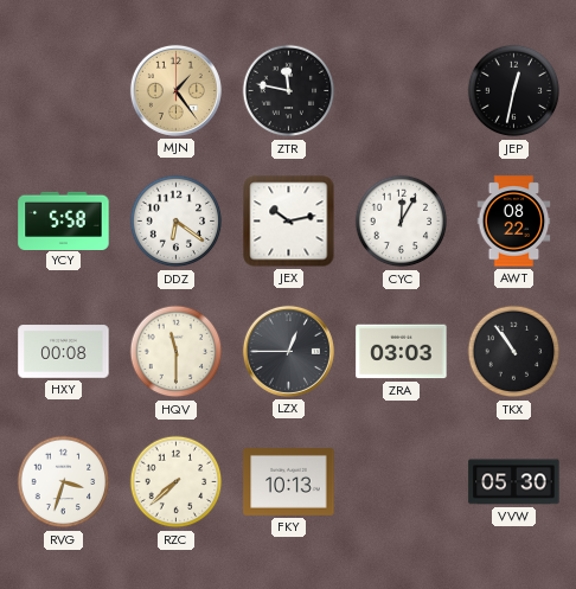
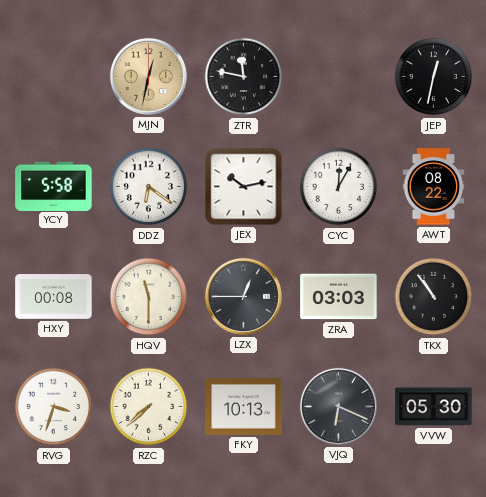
MJN: 1:24 -> 12:32
VJQ: none -> 6:19
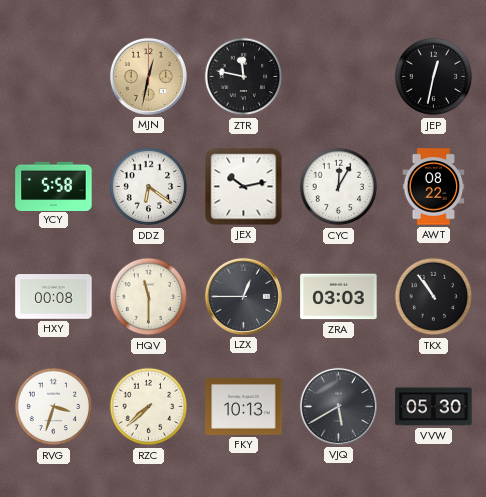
VJQ: 6:19 -> 5:40
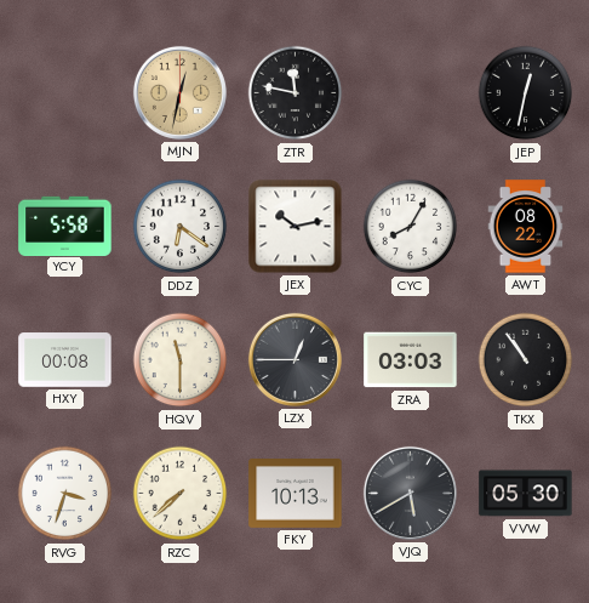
CYC: 12:05 -> 8:05
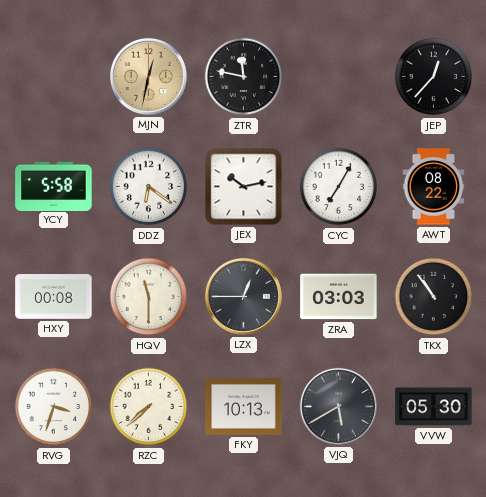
JEP: 12:32 -> 12:37
CYC: 8:05 -> 7:05
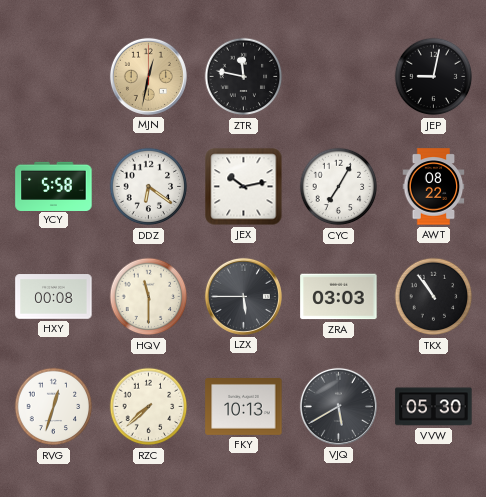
JEP: 12:37 -> 9:02
LZX: 12:45 -> 5:45
RVG: 3:33 -> 12:33
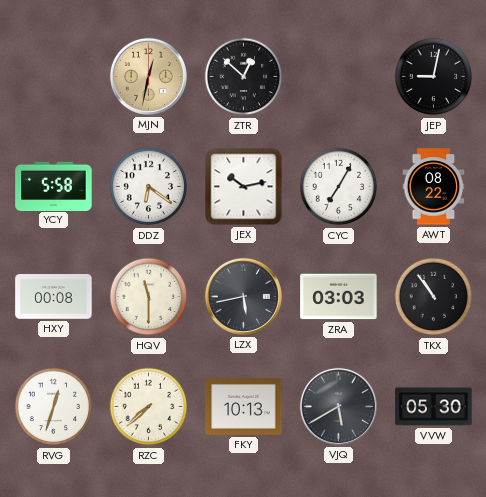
ZTR: 11:47 -> 12:52
LZX: 5:45 -> 5:43
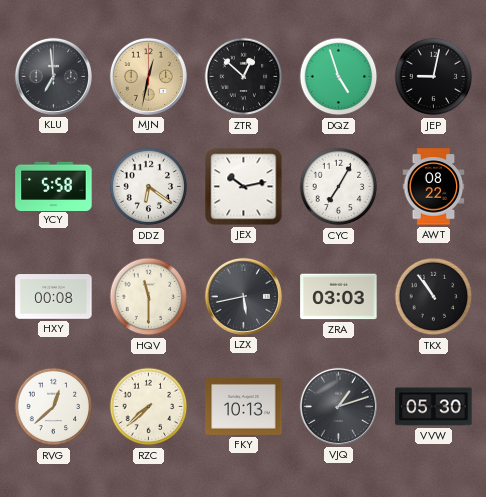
KLU: none -> 6:59
DQZ: none -> 4:57
RVG: 12:33 -> 12:38
VJQ: 5:40 -> 1:12
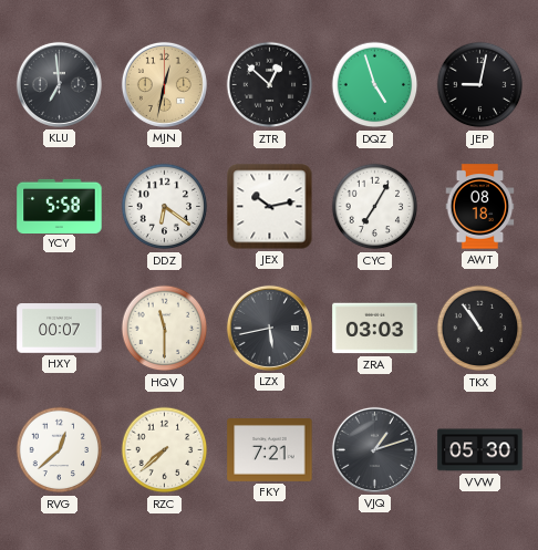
AWT: 08:22 -> 08:18
HXY: 00:08 -> 00:07
FKY: 10:13 -> 7:21
